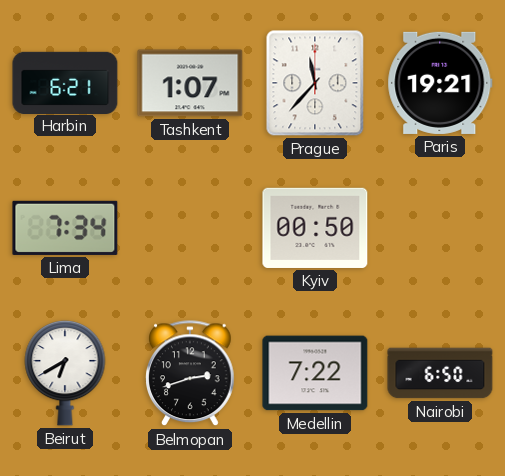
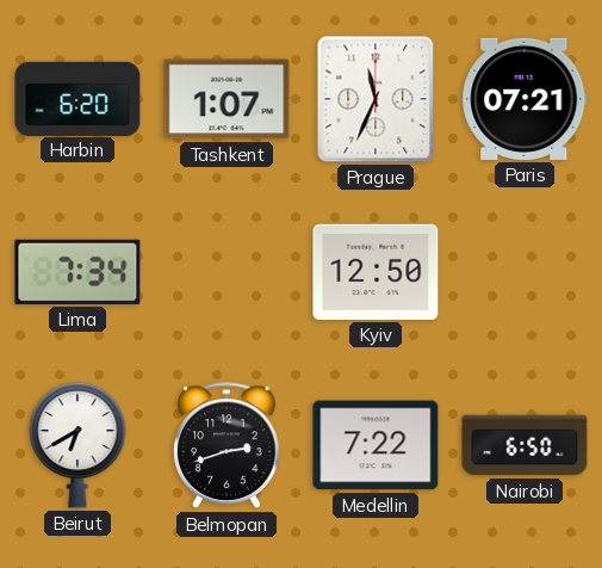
Harbin: 6:21 -> 6:20
Prague: 11:37 -> 11:34
Paris: 19:21 -> 07:21
Kyiv: 00:50 -> 12:50
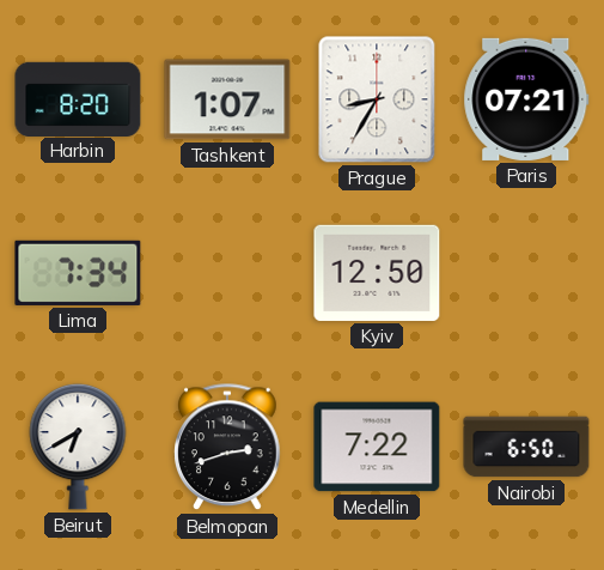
Harbin: 6:20 -> 8:20
Prague: 11:34 -> 8:35
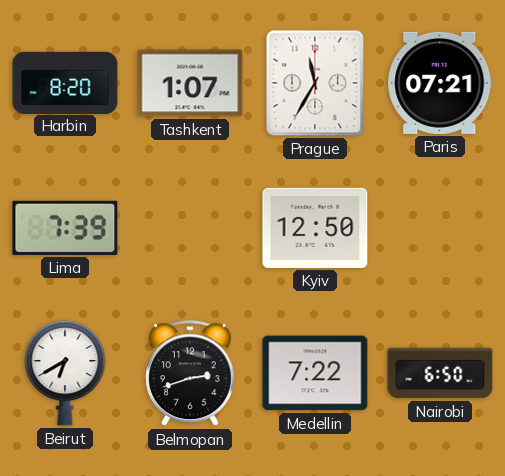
Prague: 8:35 -> 11:35
Lima: 7:34 -> 7:39
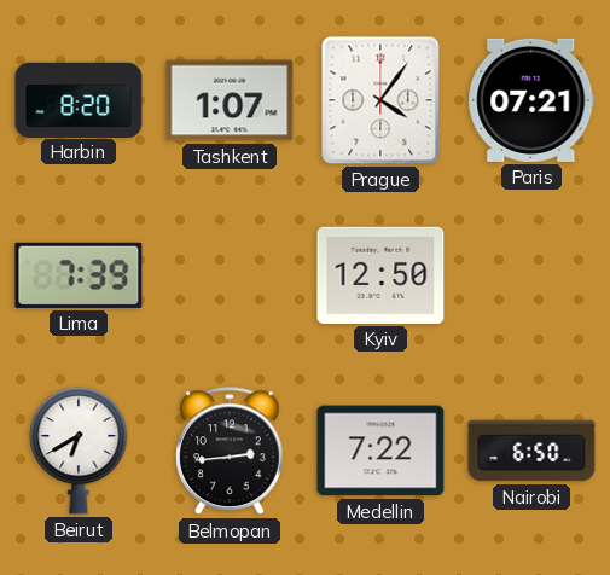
Prague: 11:35 -> 4:06
Belmopan: 2:42 -> 2:44
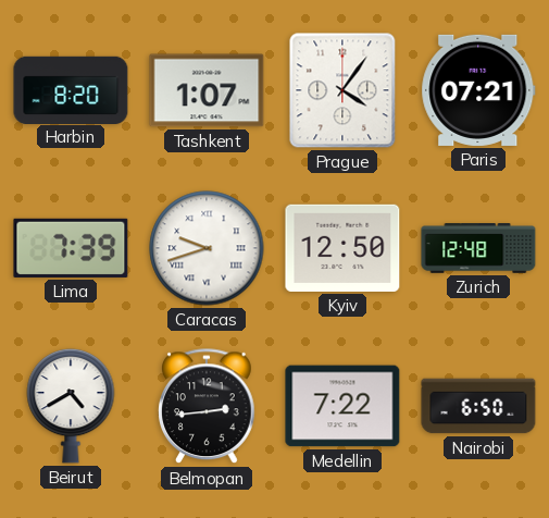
Caracas: none -> 9:42
Zurich: none -> 12:48
Beirut: 6:40 -> 4:40
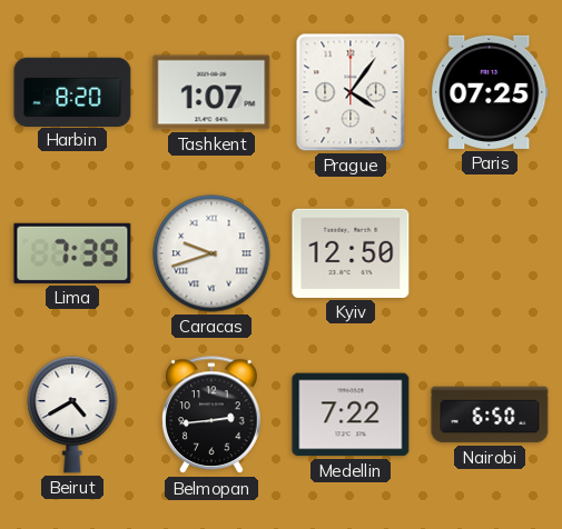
Paris: 07:21 -> 07:25
Zurich: 12:48 -> none
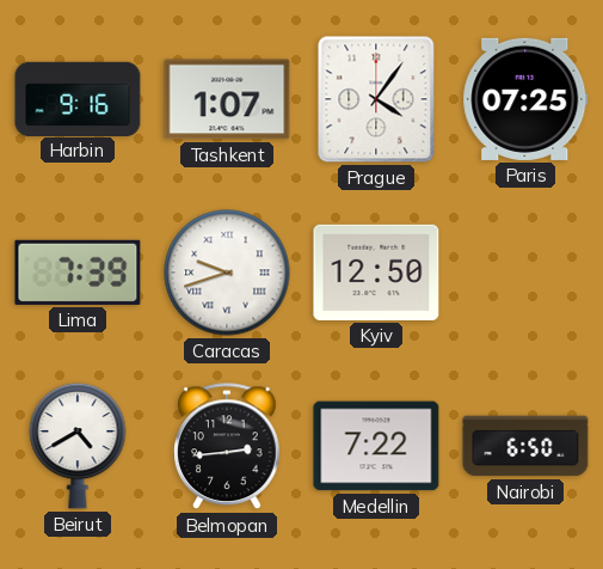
Harbin: 8:20 -> 9:16
